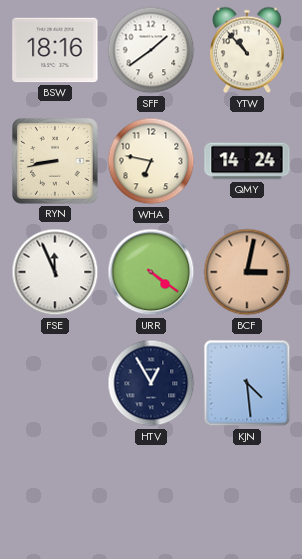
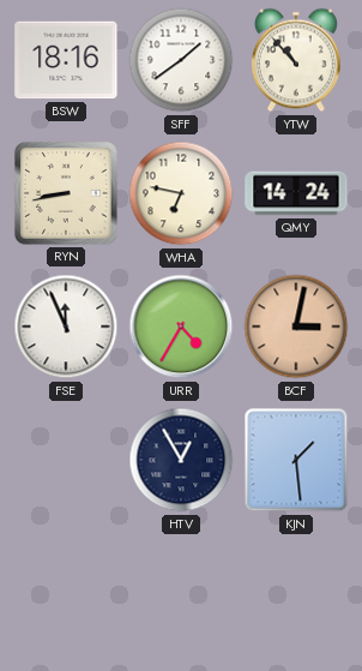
URR: 4:21 -> 4:35
KJN: 4:29 -> 1:29
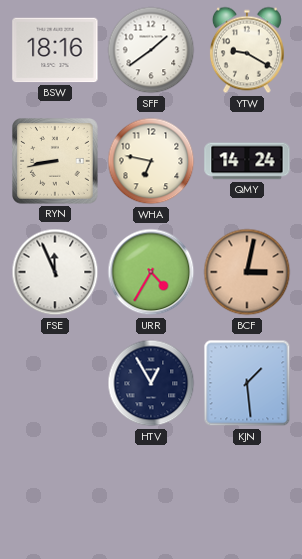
YTW: 10:53 -> 9:20
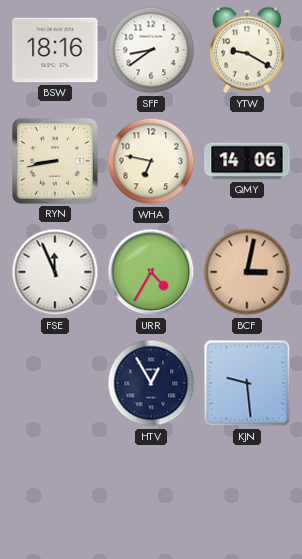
SFF: 1:39 -> 8:39
QMY: 14:24 -> 14:06
KJN: 1:29 -> 9:29
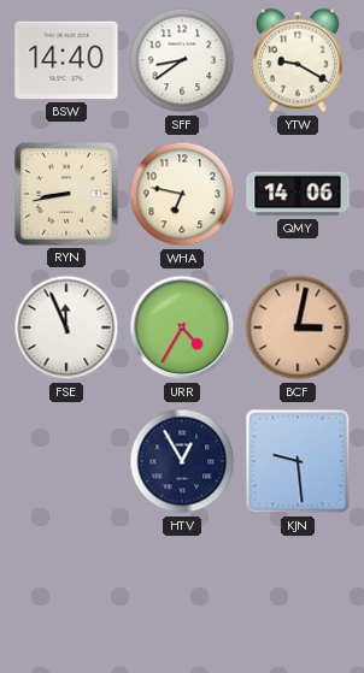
BSW: 18:16 -> 14:40
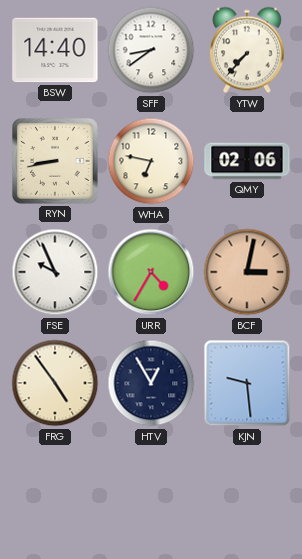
YTW: 9:20 -> 7:37
QMY: 14:06 -> 02:06
FSE: 11:56 -> 9:56
FRG: none -> 4:54
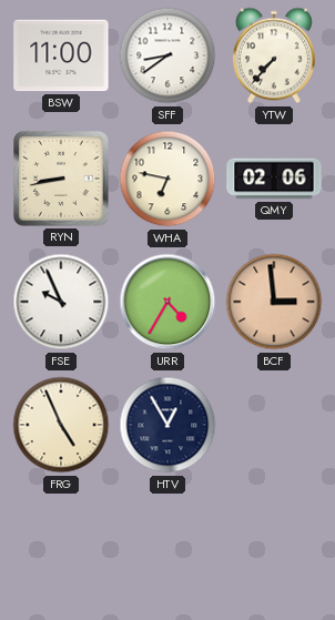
BSW: 14:40 -> 11:00
BCF: 3:02 -> 2:59
FRG: 4:54 -> 4:56
KJN: 9:29 -> none
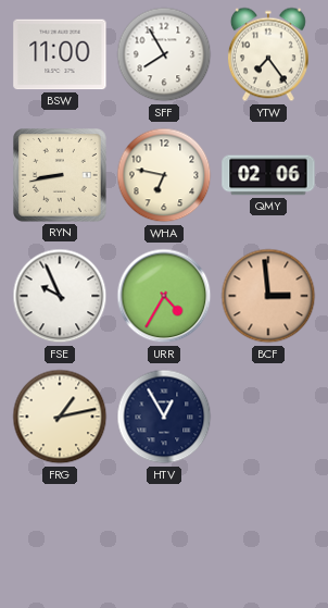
SFF: 8:39 -> 7:55
YTW: 7:37 -> 7:24
FRG: 4:56 -> 1:13
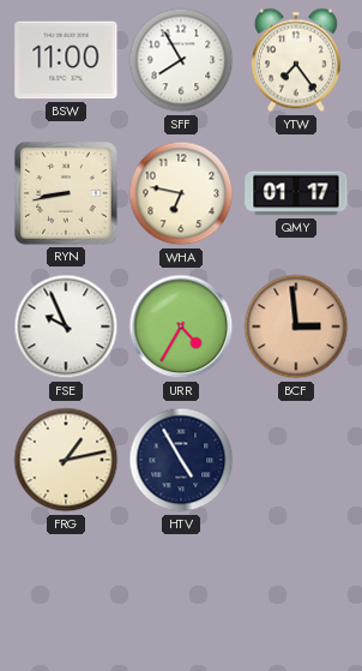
QMY: 02:06 -> 01:17
HTV: 12:55 -> 4:55
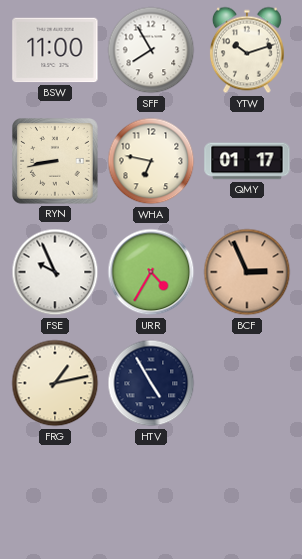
YTW: 7:24 -> 10:12
BCF: 2:59 -> 2:56
